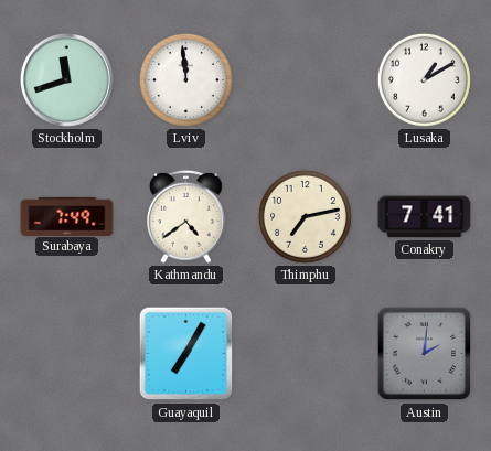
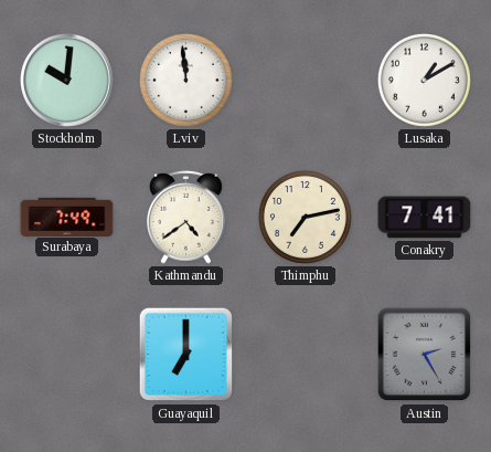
Stockholm: 11:42 -> 10:01
Guayaquil: 7:05 -> 7:00
Austin: 2:01 -> 2:25
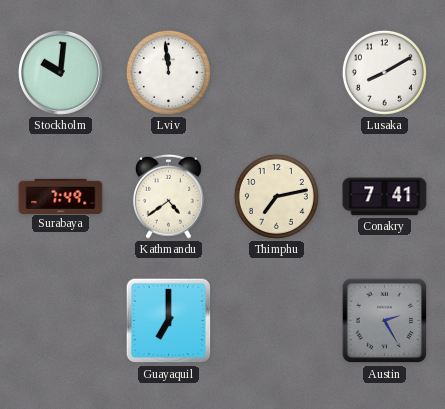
Lusaka: 1:10 -> 8:10
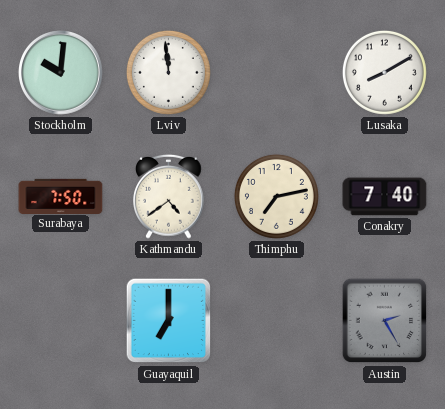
Surabaya: 7:49 -> 7:50
Conakry: 7:41 -> 7:40
